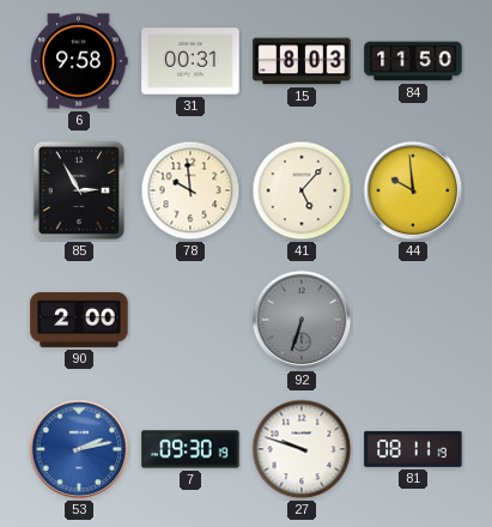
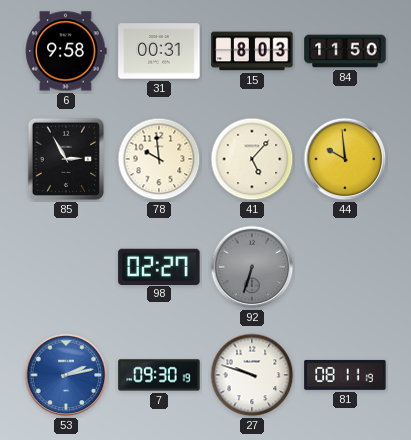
90: 2:00 -> none
98: none -> 02:27
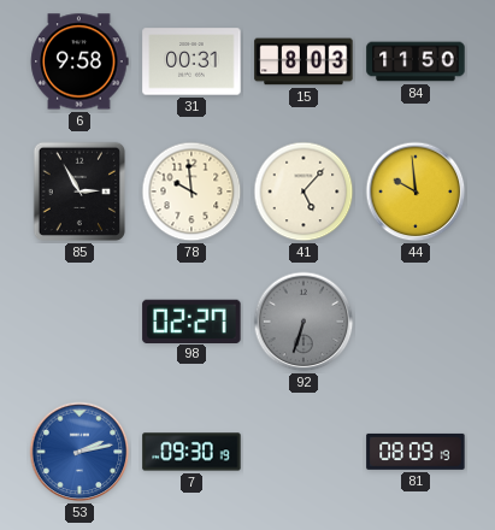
27: 9:48 -> none
81: 08:11 -> 08:09
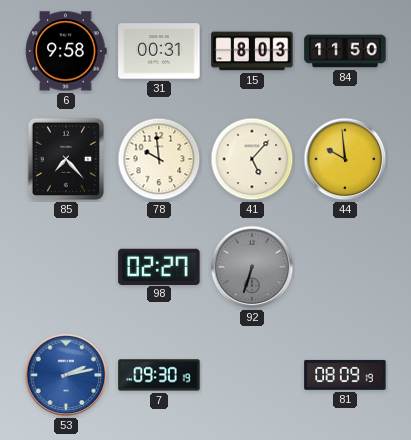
85: 2:55 -> 7:23
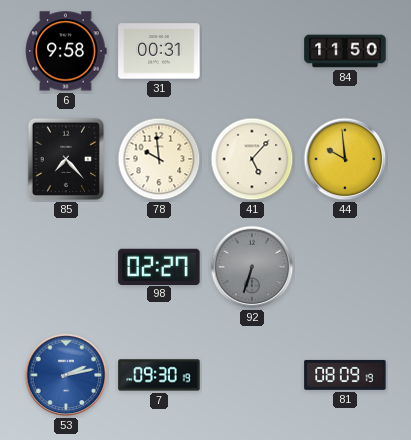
15: 8:03 -> none
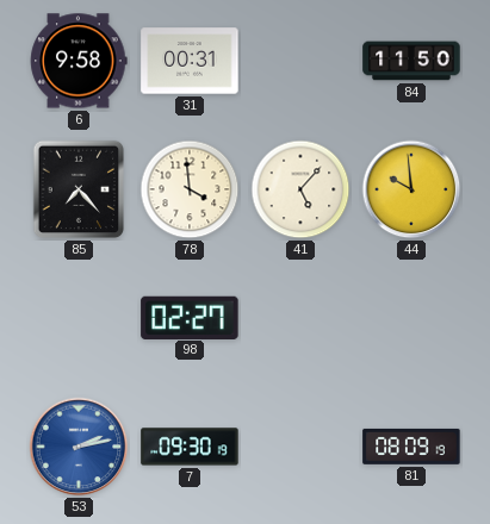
78: 9:59 -> 3:59
92: 6:33 -> none
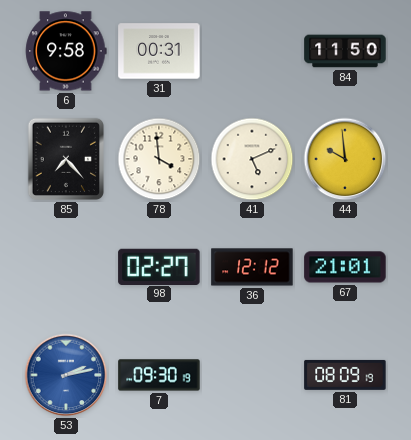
41: 5:07 -> 5:11
36: none -> 12:12
67: none -> 21:01
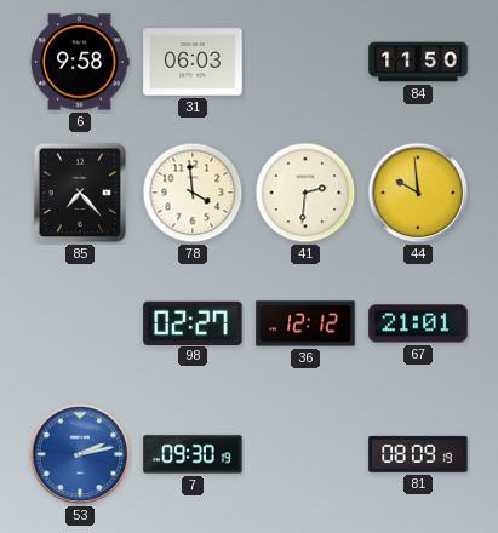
31: 00:31 -> 06:03
41: 5:11 -> 2:31
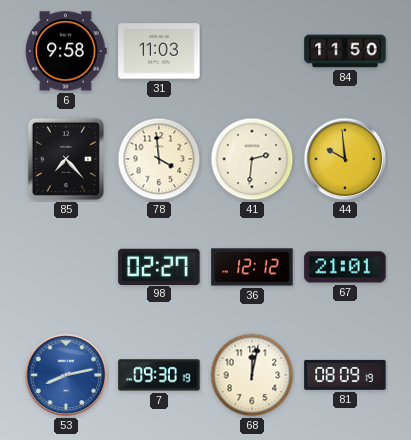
31: 06:03 -> 11:03
53: 2:13 -> 8:13
68: none -> 12:02
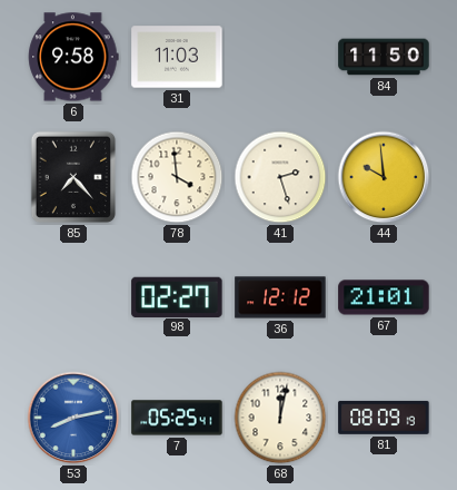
41: 2:31 -> 2:27
7: 09:30 -> 05:25
